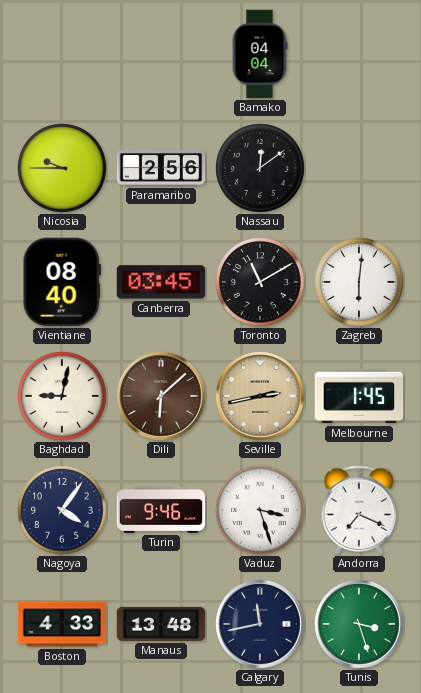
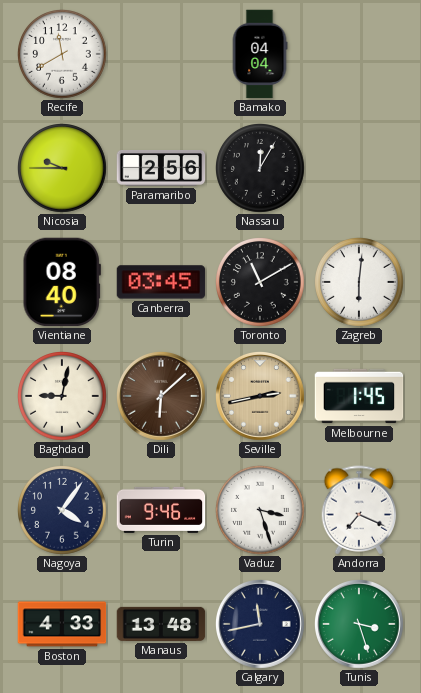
Recife: none -> 11:40
Nassau: 12:09 -> 12:05
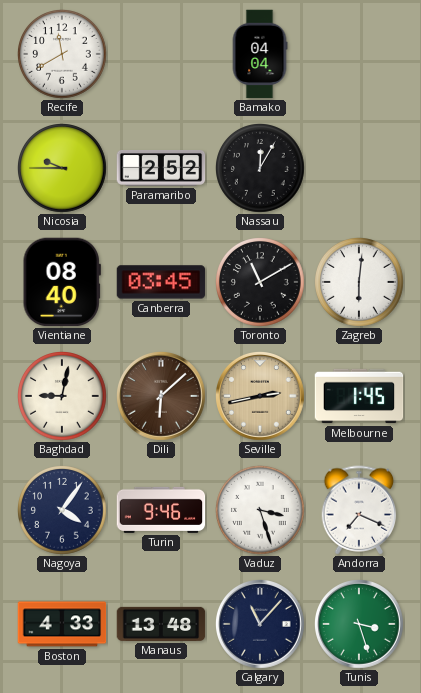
Paramaribo: 2:56 -> 2:52
Calgary: 11:43 -> 11:07
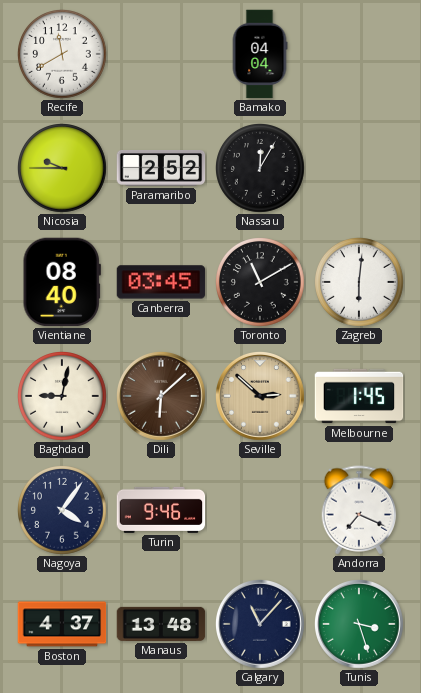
Seville: 2:43 -> 2:52
Vaduz: 3:27 -> none
Boston: 4:33 -> 4:37
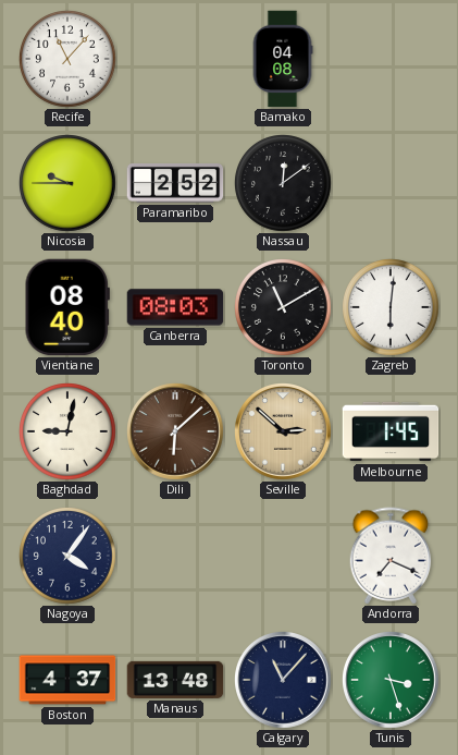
Recife: 11:40 -> 11:07
Bamako: 04:04 -> 04:08
Nassau: 12:05 -> 12:09
Canberra: 03:45 -> 08:03
Turin: 9:46 -> none
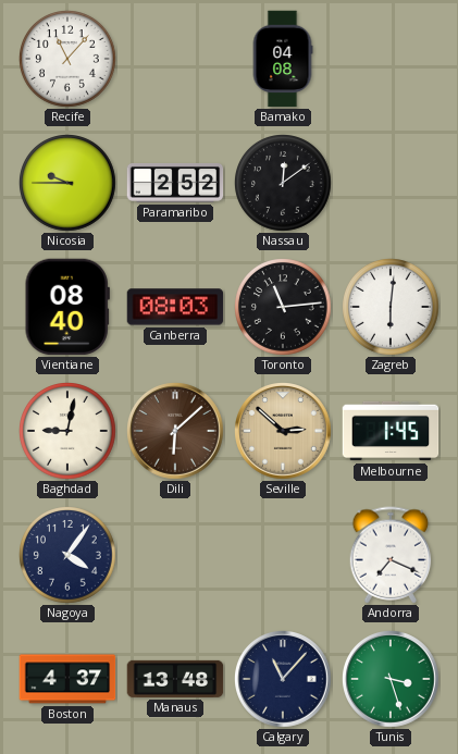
Toronto: 11:10 -> 11:14
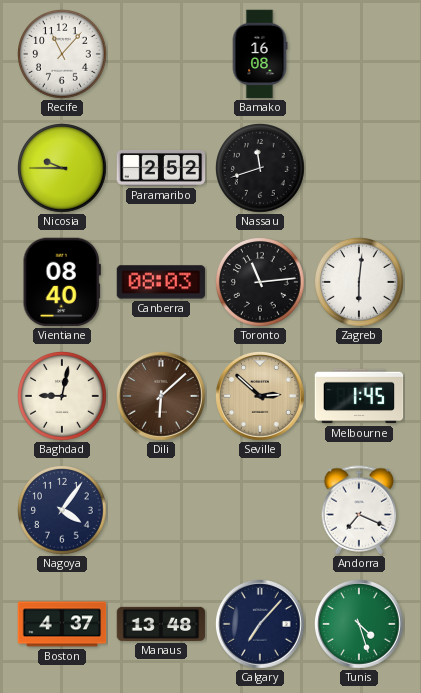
Bamako: 04:08 -> 16:08
Nassau: 12:09 -> 11:42
Calgary: 11:07 -> 7:07
Tunis: 3:27 -> 4:27
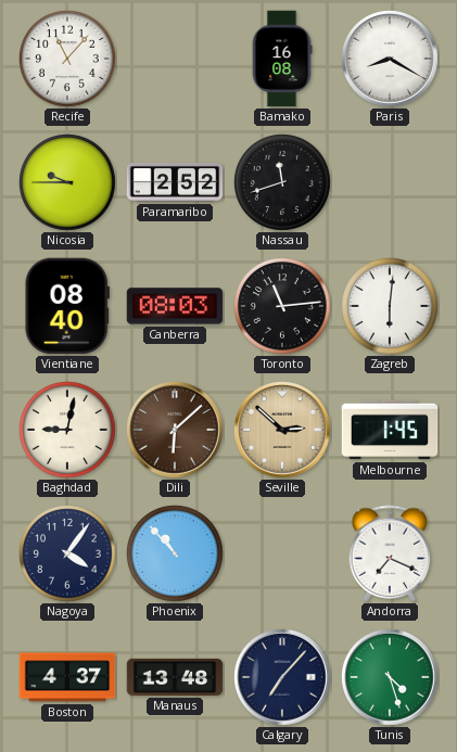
Paris: none -> 8:20
Phoenix: none -> 10:53
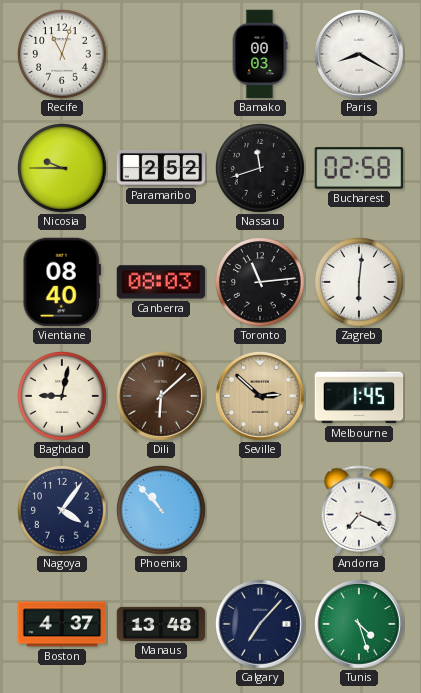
Recife: 11:07 -> 11:03
Bamako: 16:08 -> 00:03
Bucharest: none -> 02:58
